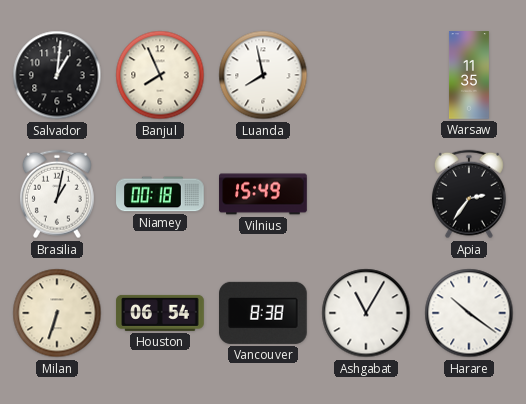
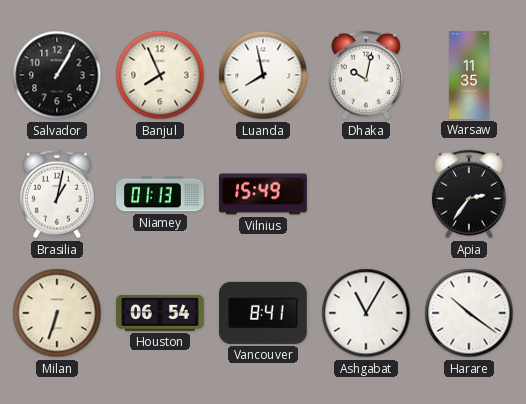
Salvador: 1:01 -> 1:05
Dhaka: none -> 10:02
Niamey: 00:18 -> 01:13
Vancouver: 8:38 -> 8:41
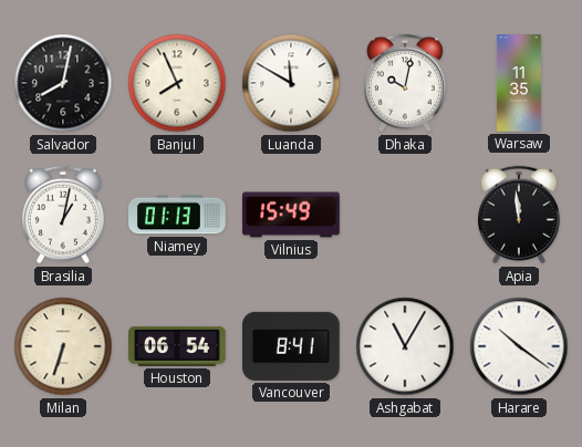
Salvador: 1:05 -> 8:02
Luanda: 7:58 -> 11:50
Apia: 2:36 -> 11:59
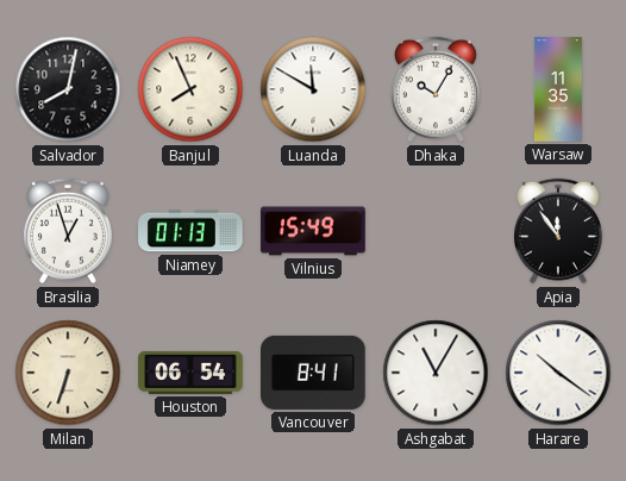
Dhaka: 10:02 -> 10:05
Brasilia: 1:02 -> 12:57
Apia: 11:59 -> 11:54
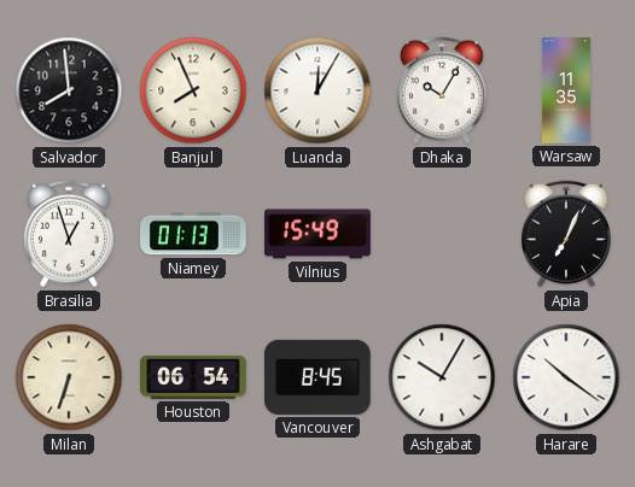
Salvador: 8:02 -> 7:59
Luanda: 11:50 -> 12:05
Apia: 11:54 -> 7:04
Vancouver: 8:41 -> 8:45
Ashgabat: 11:05 -> 10:05
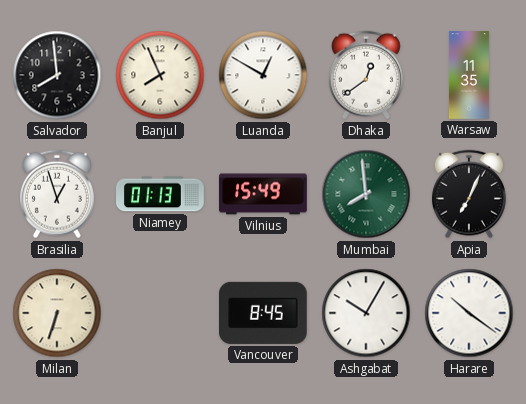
Luanda: 12:05 -> 12:50
Dhaka: 10:05 -> 12:39
Mumbai: none -> 7:59
Houston: 06:54 -> none
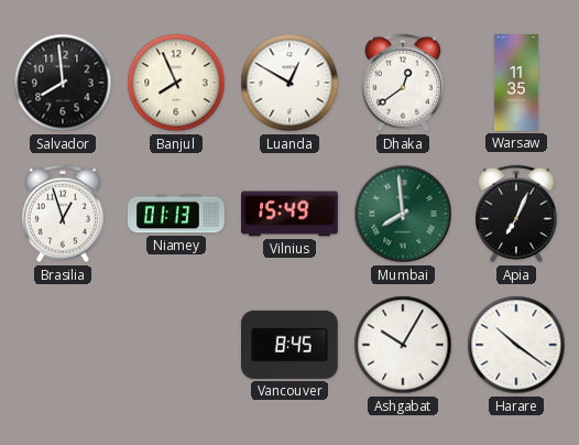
Milan: 6:33 -> none
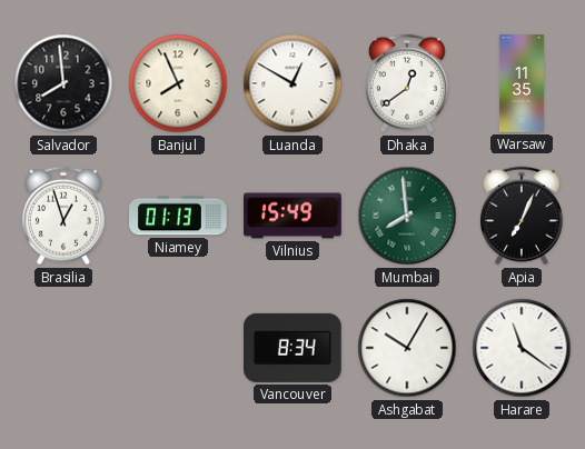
Vancouver: 8:45 -> 8:34
Harare: 10:21 -> 11:21
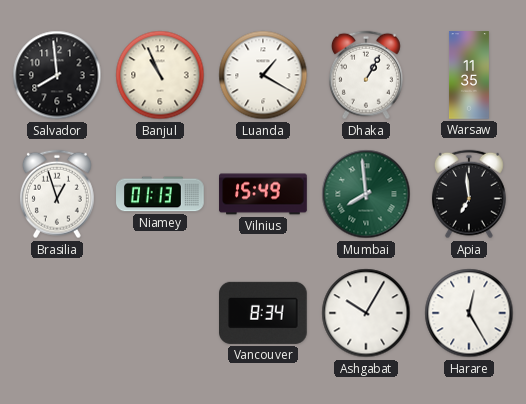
Banjul: 7:56 -> 10:56
Luanda: 12:50 -> 1:20
Dhaka: 12:39 -> 1:05
Apia: 7:04 -> 6:59
Harare: 11:21 -> 12:25
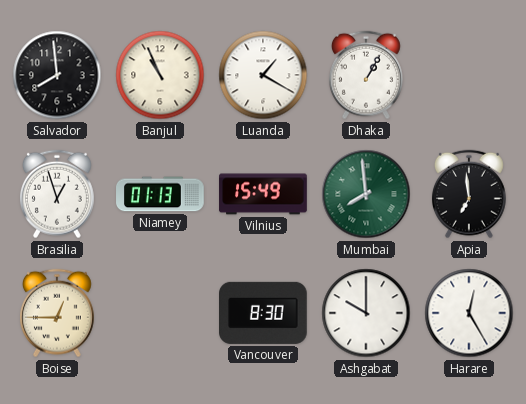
Warsaw: 11:35 -> none
Boise: none -> 12:45
Vancouver: 8:34 -> 8:30
Ashgabat: 10:05 -> 10:00
